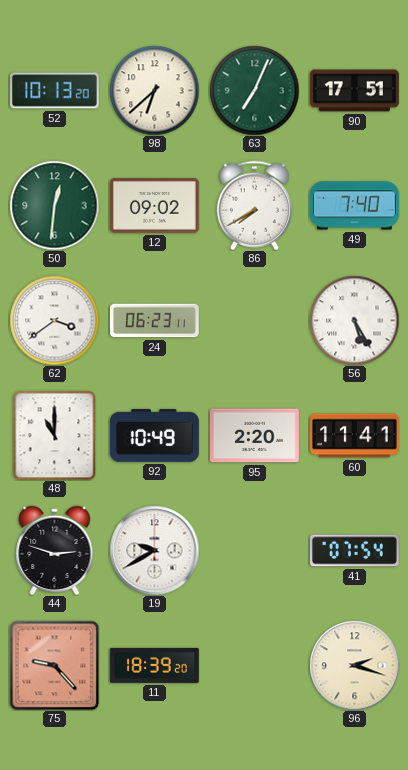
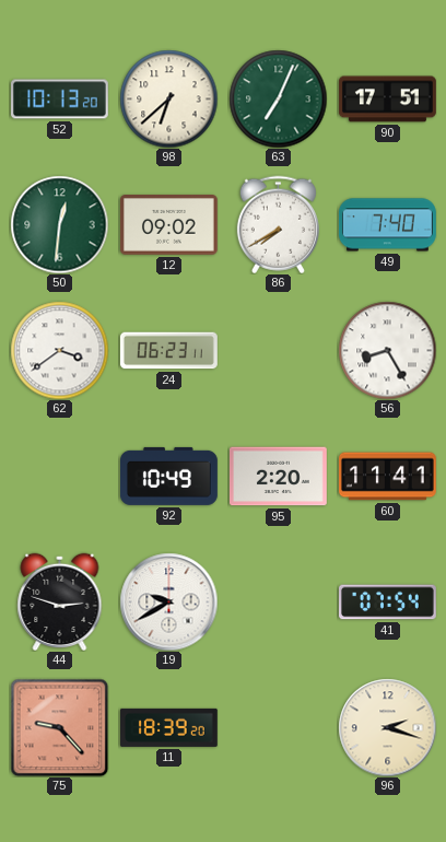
56: 5:25 -> 8:25
48: 11:00 -> none
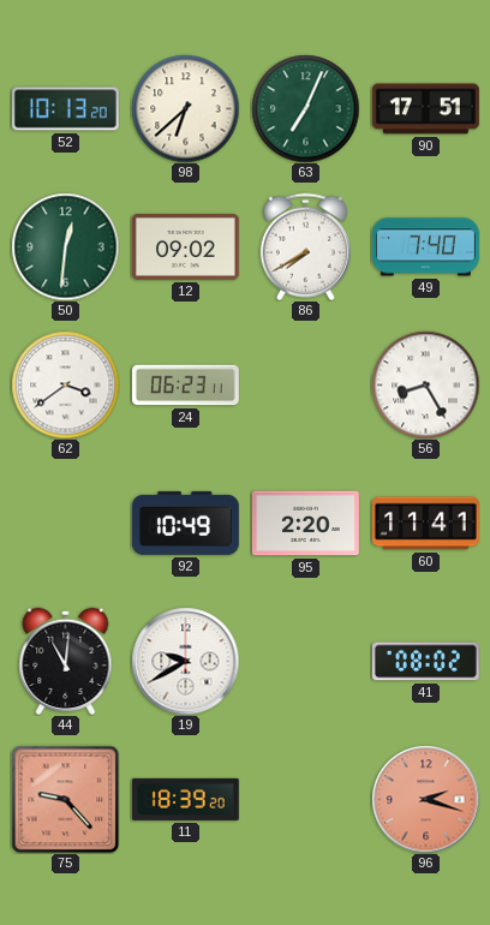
44: 2:48 -> 11:01
41: 07:54 -> 08:02
96 dial: cream -> salmon
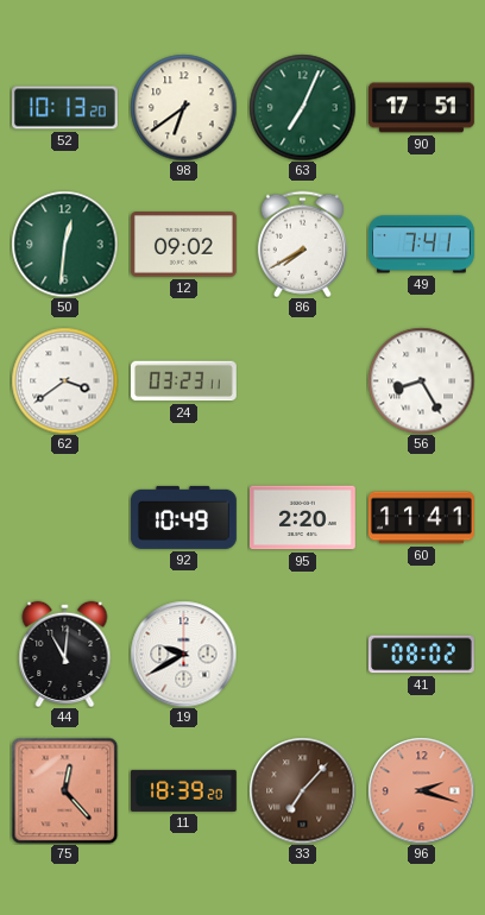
98: 6:38 -> 6:39
49: 7:40 -> 7:41
24: 06:23 -> 03:23
75: 9:23 -> 12:23
33: none -> 7:07
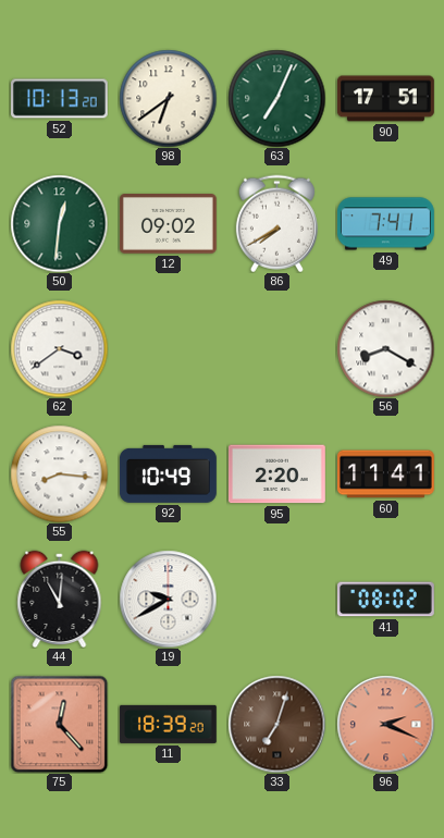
24: 03:23 -> none
56: 8:25 -> 8:20
55: none -> 8:16
33: 7:07 -> 7:03
96: 2:18 -> 2:19
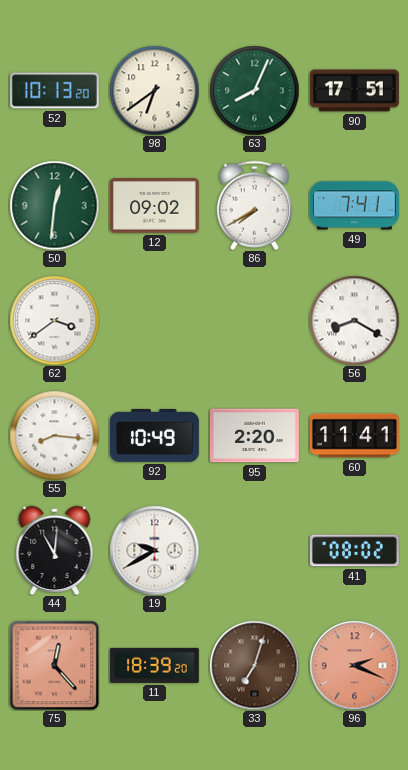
63: 7:04 -> 8:04
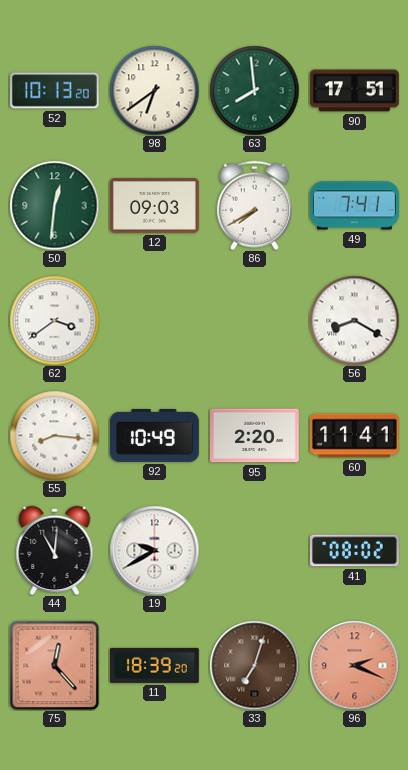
63: 8:04 -> 7:59
12: 09:02 -> 09:03
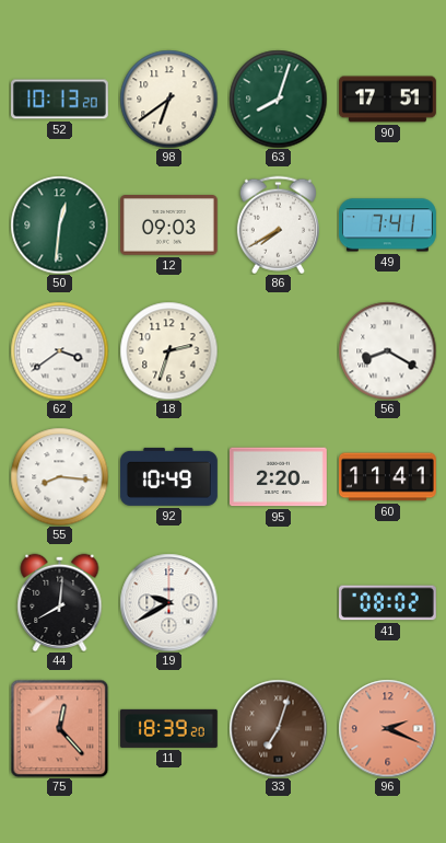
63: 7:59 -> 8:03
18: none -> 2:33
44: 11:01 -> 8:01
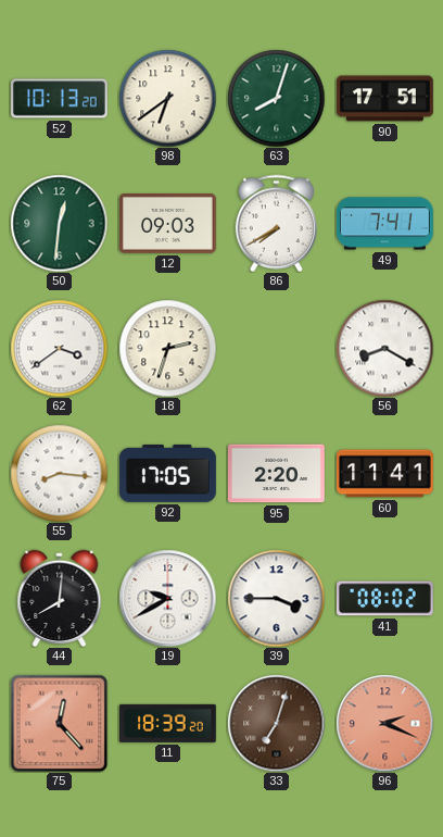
92: 10:49 -> 17:05
39: none -> 3:45
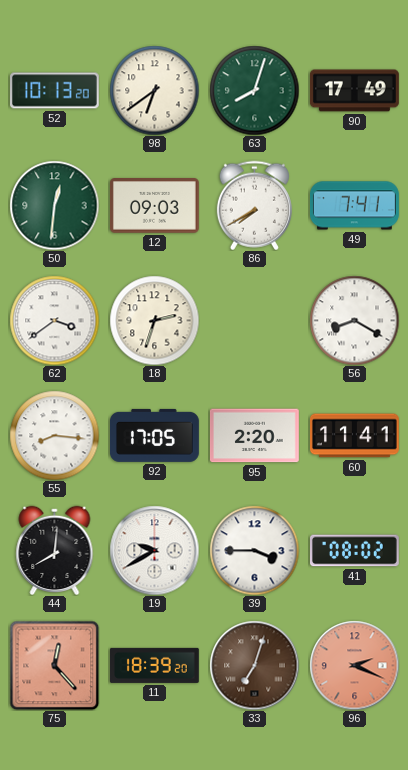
90: 17:51 -> 17:49
